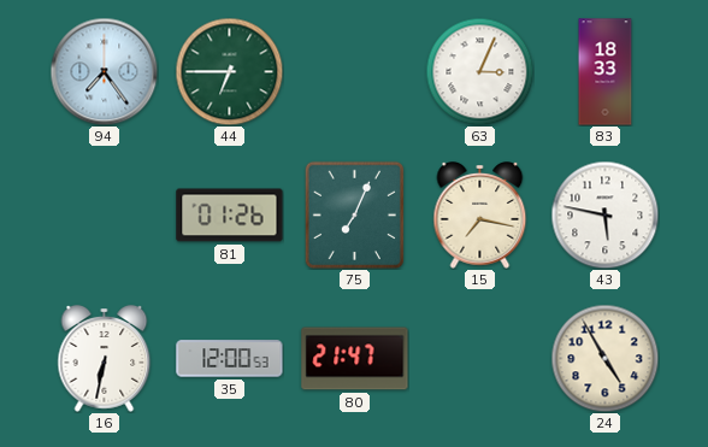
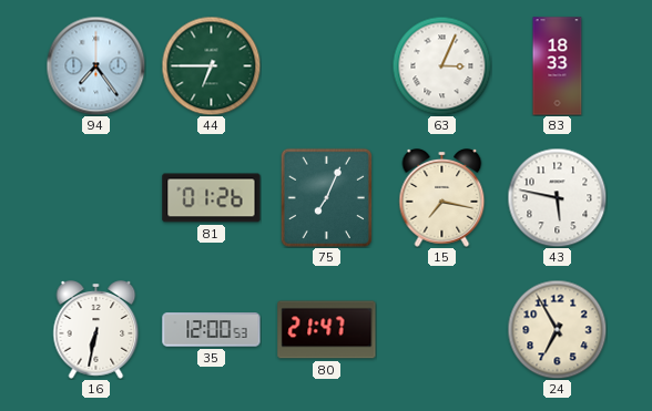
24: 4:55 -> 6:55
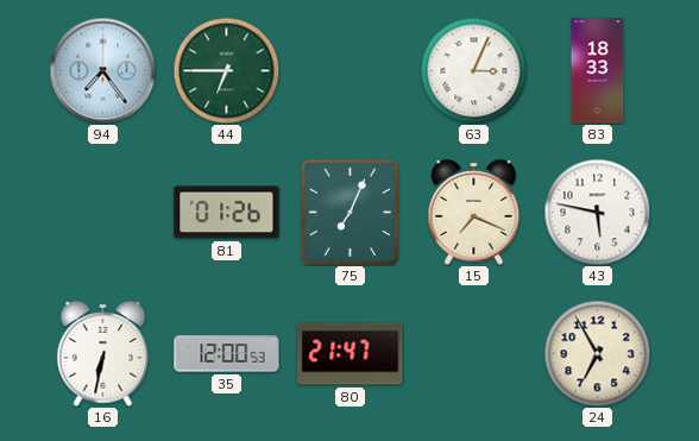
15: 7:17 -> 7:19
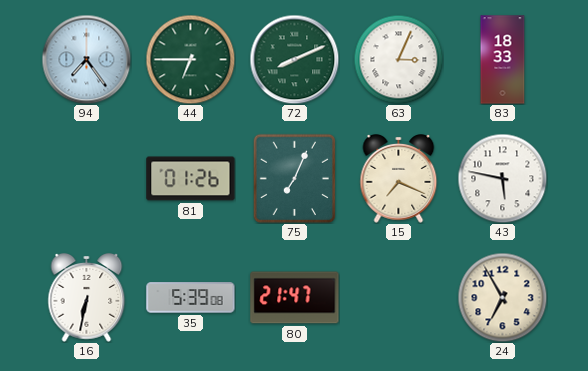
72: none -> 8:11
35: 12:00 -> 5:39
